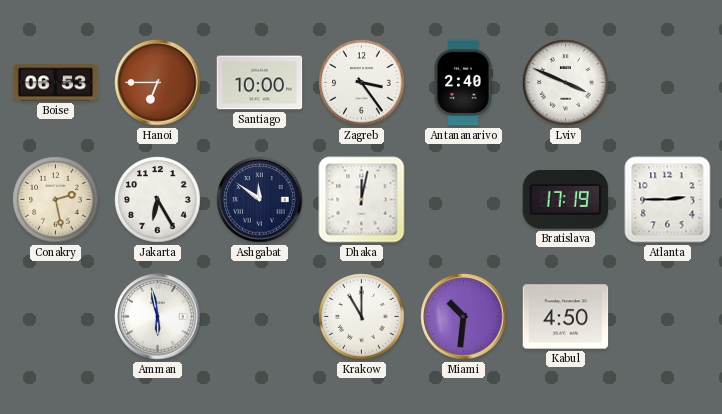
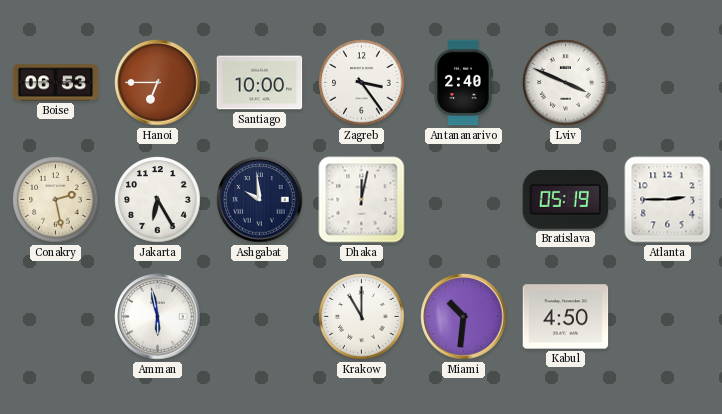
Ashgabat: 11:51 -> 9:59
Bratislava: 17:19 -> 05:19
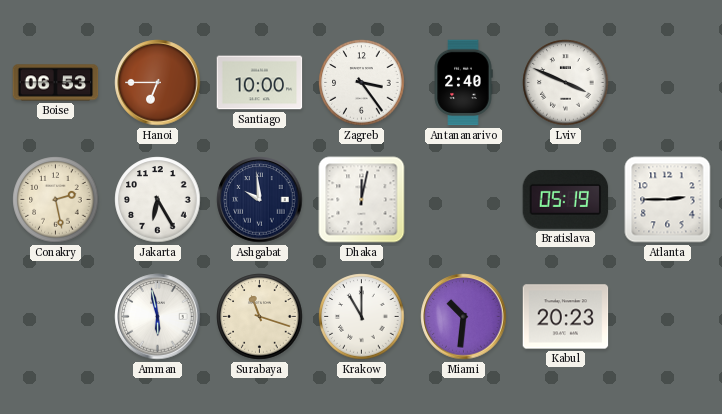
Surabaya: none -> 11:18
Kabul: 4:50 -> 20:23
